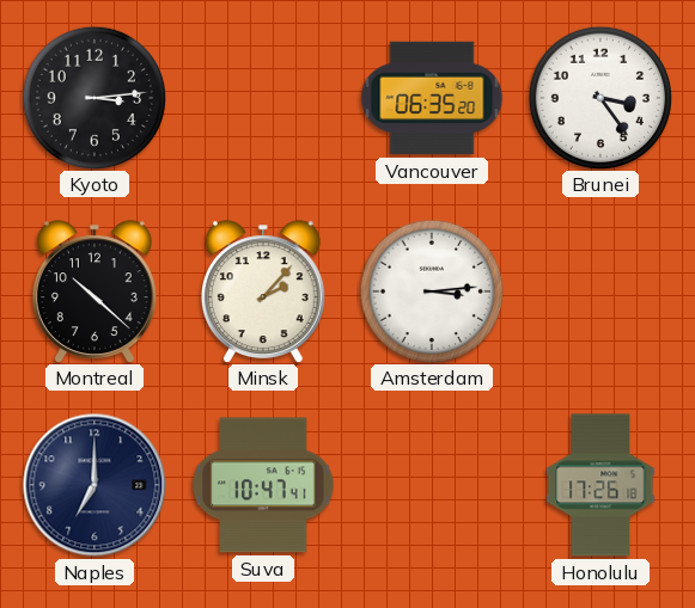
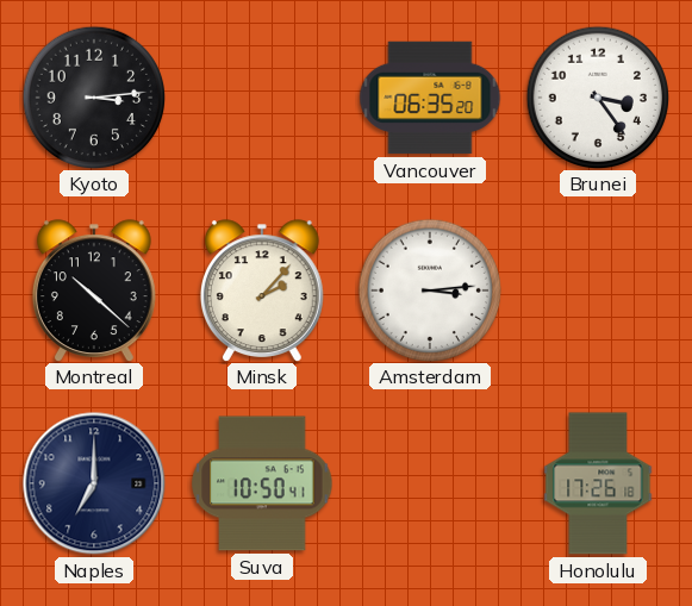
Suva: 10:47 -> 10:50
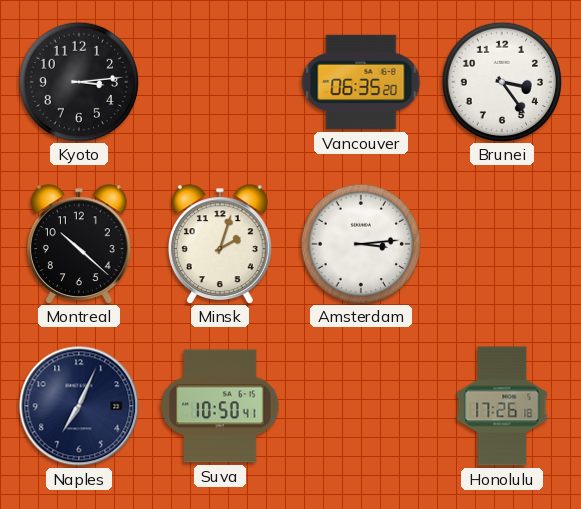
Minsk: 2:07 -> 2:03
Naples: 7:00 -> 7:04
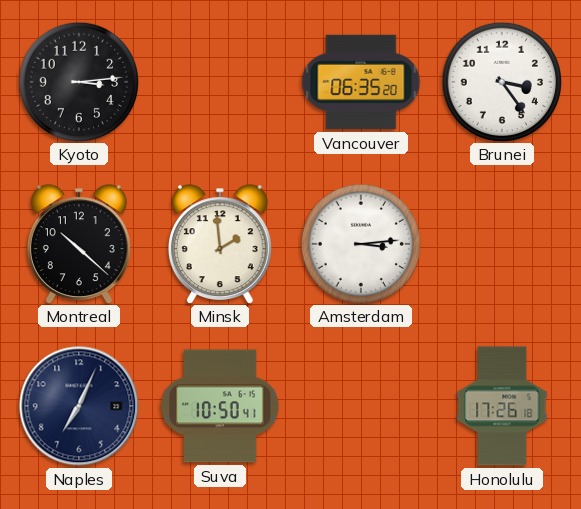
Minsk: 2:03 -> 1:59
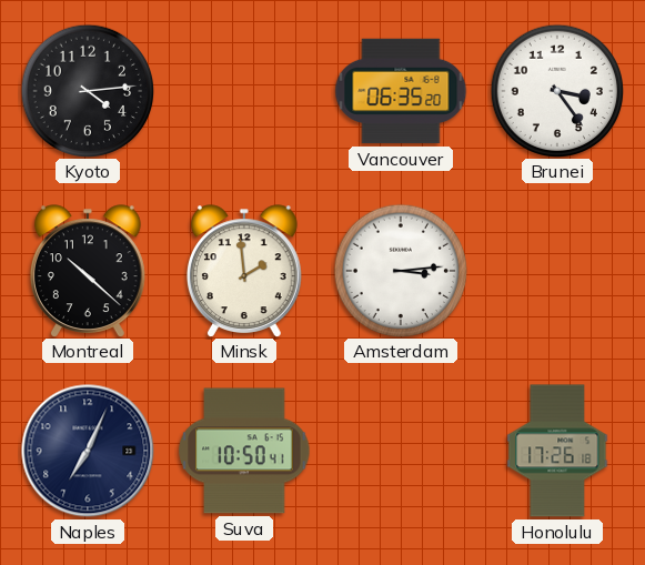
Kyoto: 3:14 -> 4:14
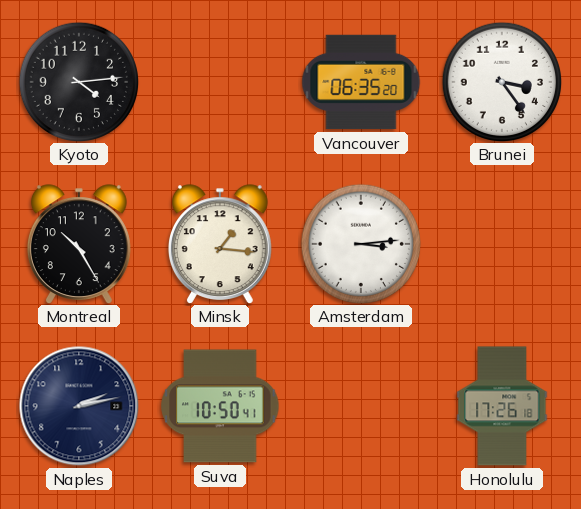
Montreal: 10:22 -> 10:25
Minsk: 1:59 -> 1:16
Naples: 7:04 -> 2:13
